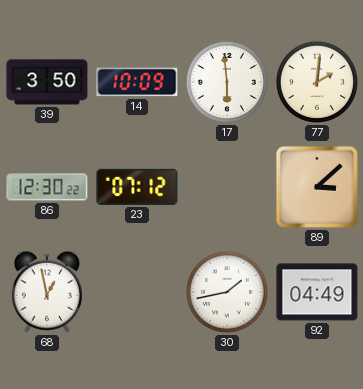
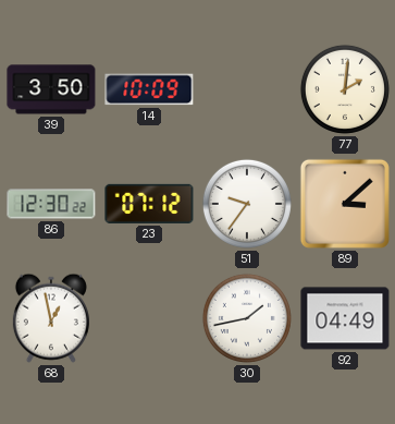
17: 5:59 -> none
51: none -> 9:36
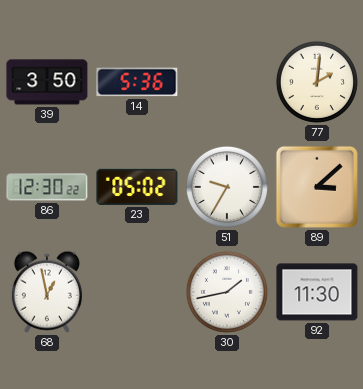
14: 10:09 -> 5:36
23: 07:12 -> 05:02
51: 9:36 -> 9:35
92: 04:49 -> 11:30
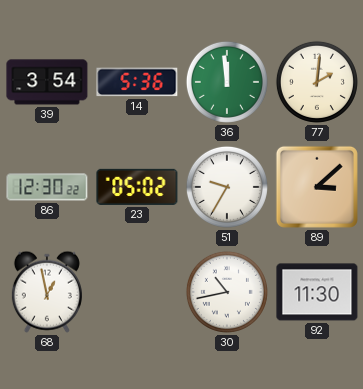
39: 3:50 -> 3:54
36: none -> 11:59
30: 1:43 -> 10:43
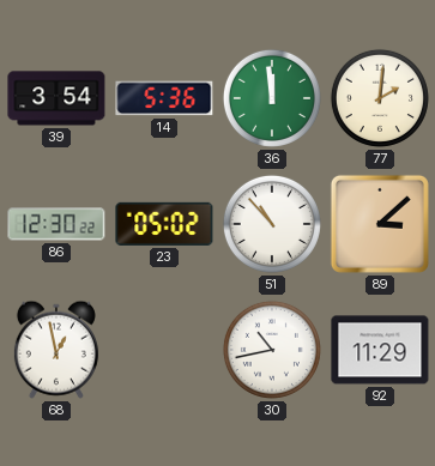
51: 9:35 -> 10:53
92: 11:30 -> 11:29
